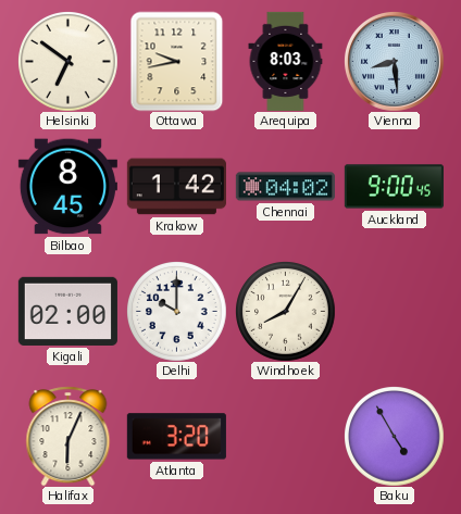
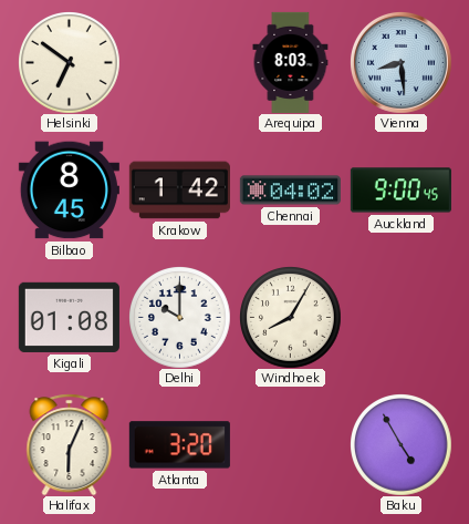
Ottawa: 9:43 -> none
Kigali: 02:00 -> 01:08
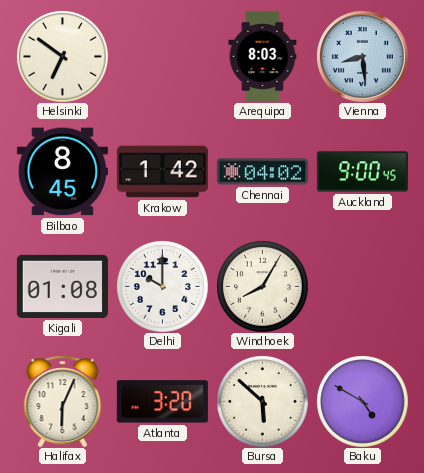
Bursa: none -> 5:52
Baku: 4:55 -> 4:50
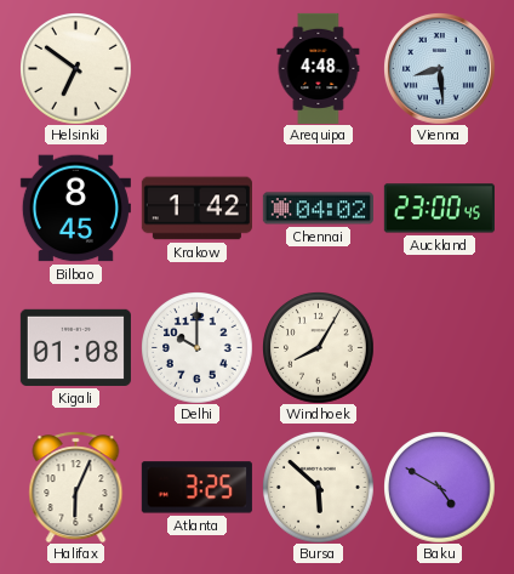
Arequipa: 8:03 -> 4:48
Auckland: 9:00 -> 23:00
Atlanta: 3:20 -> 3:25
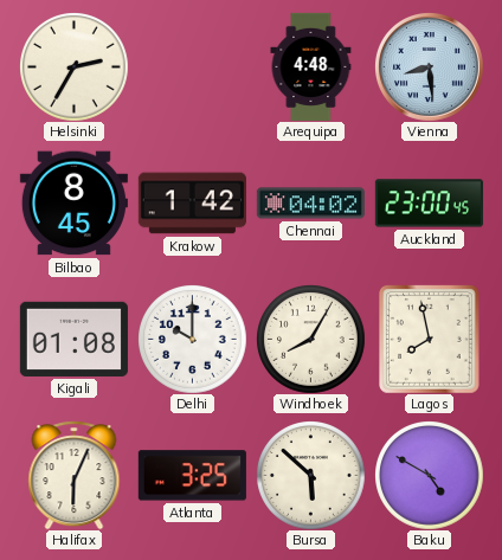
Helsinki: 6:51 -> 2:35
Lagos: none -> 7:58
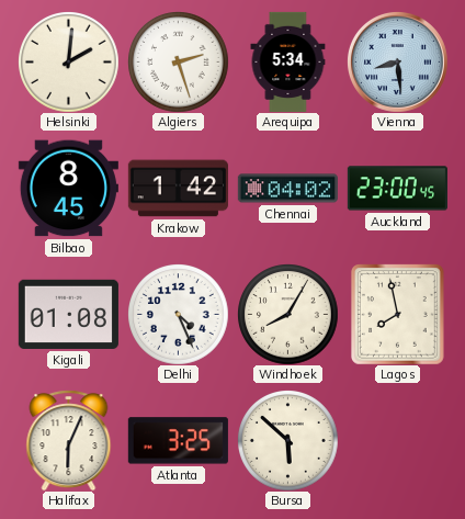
Helsinki: 2:35 -> 2:01
Algiers: none -> 2:27
Arequipa: 4:48 -> 5:34
Delhi: 10:00 -> 4:26
Baku: 4:50 -> none
